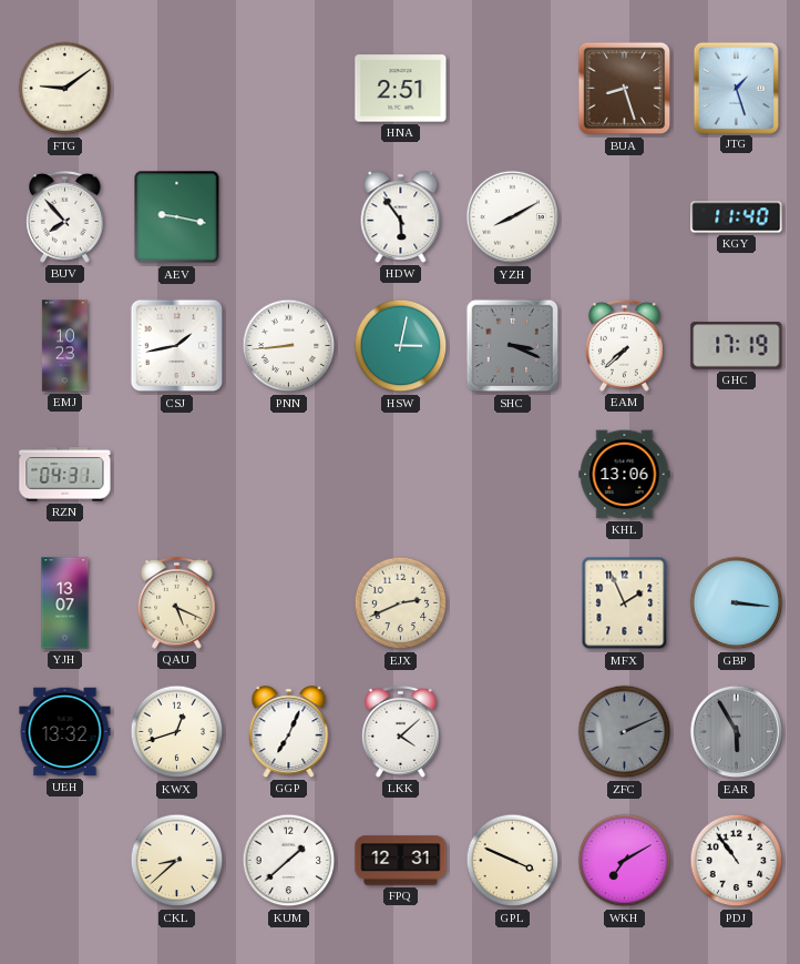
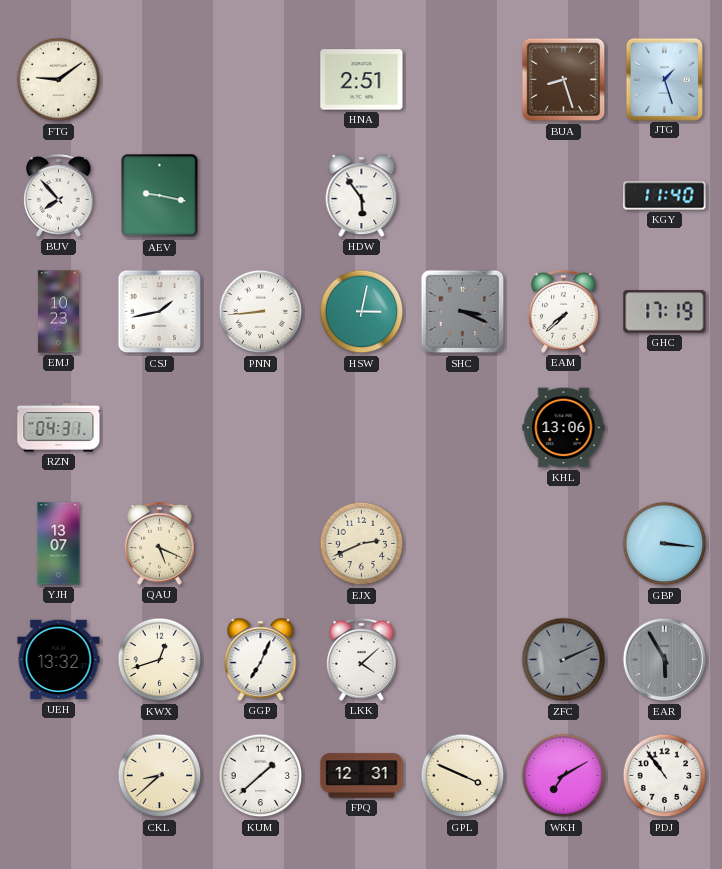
YZH: 8:10 -> none
MFX: 1:56 -> none
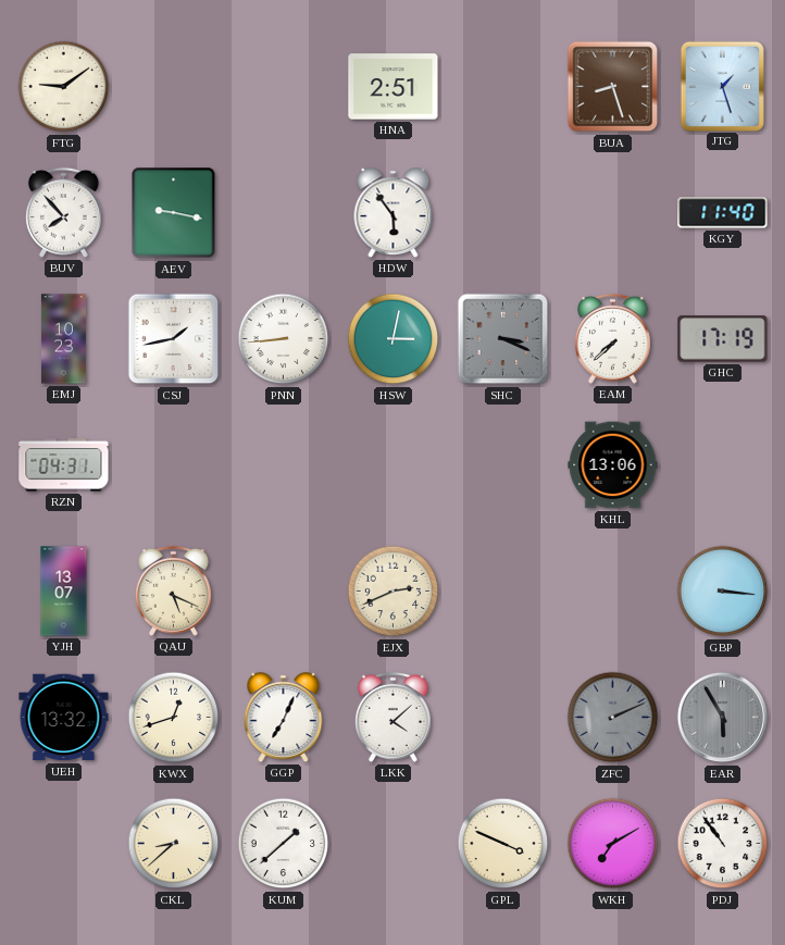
FPQ: 12:31 -> none
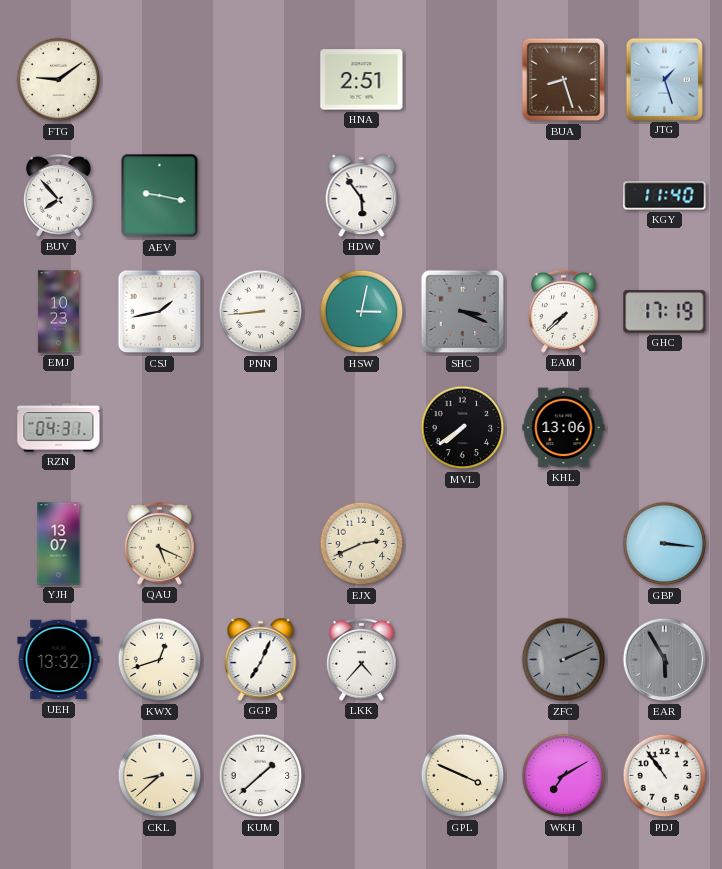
MVL: none -> 7:39
LKK: 4:08 -> 4:37
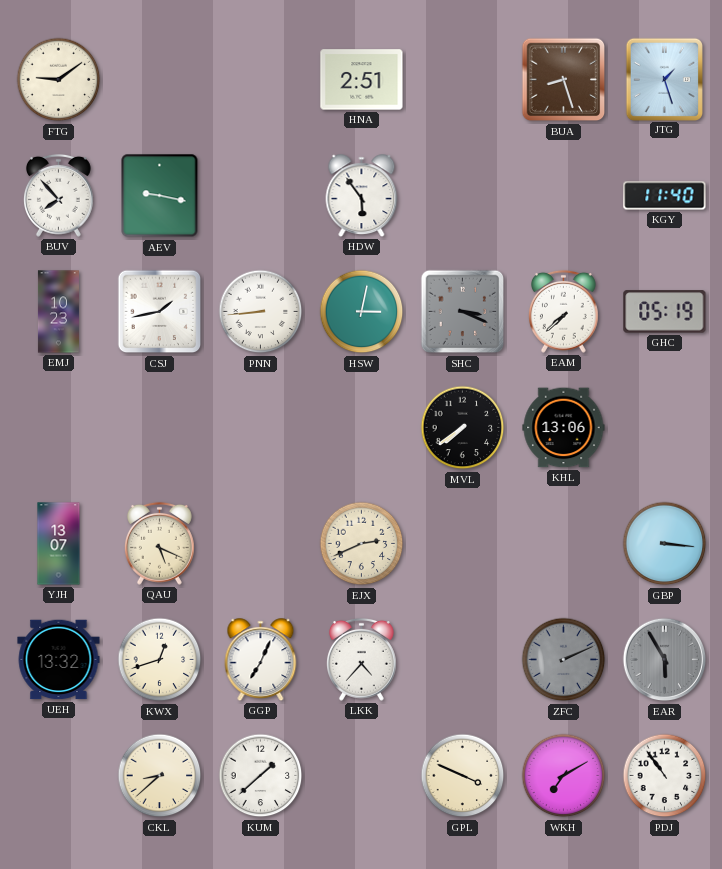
GHC: 17:19 -> 05:19
RZN: 04:31 -> none
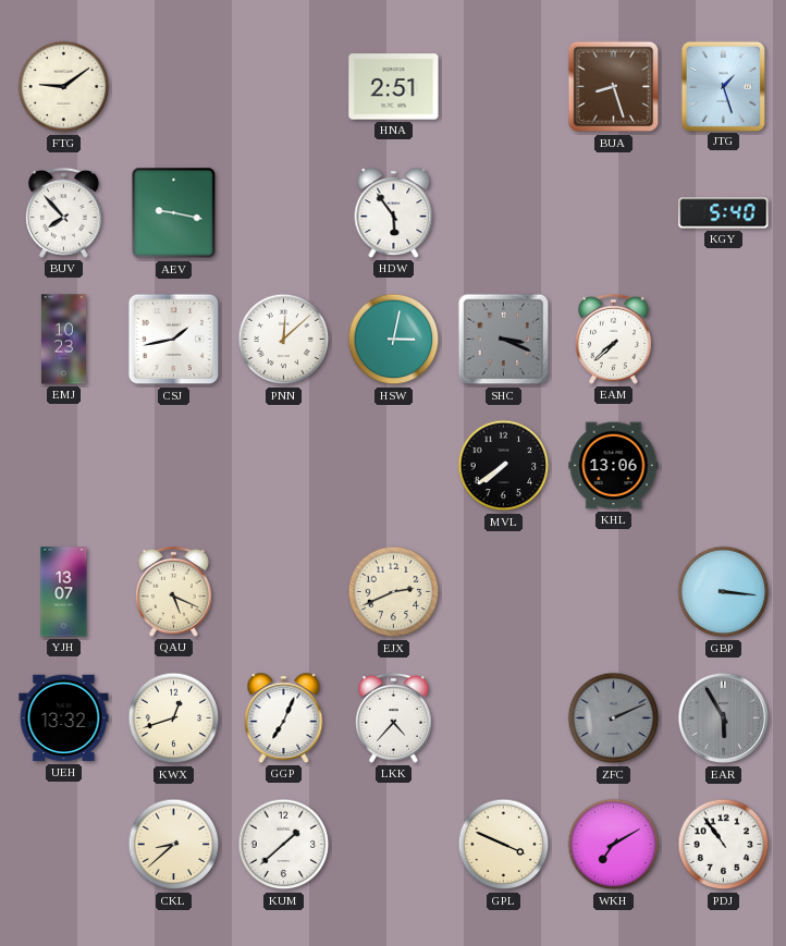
KGY: 11:40 -> 5:40
PNN: 8:44 -> 12:08
GHC: 05:19 -> none
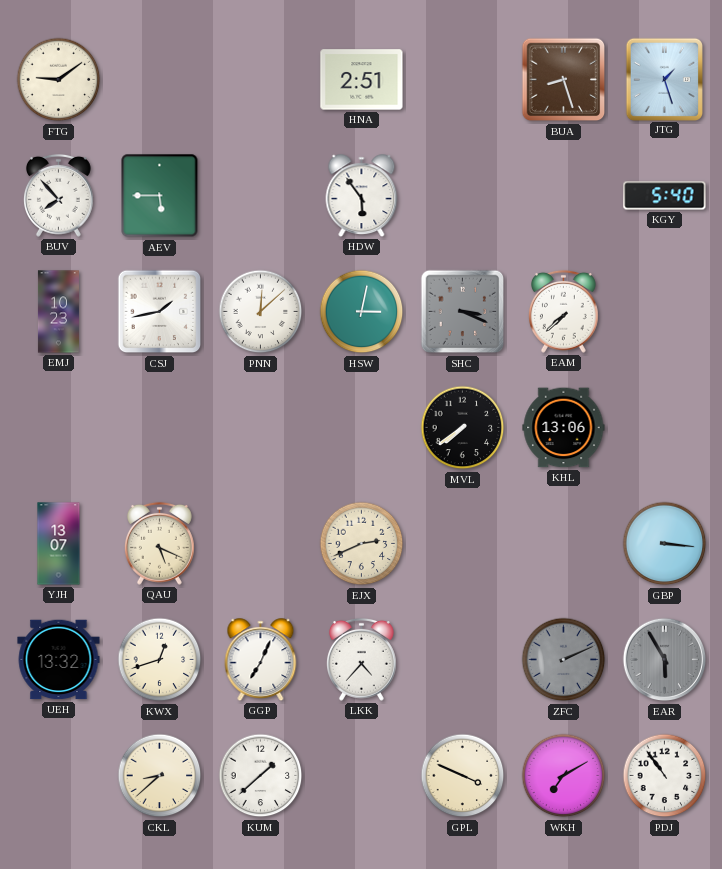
AEV: 9:17 -> 5:45
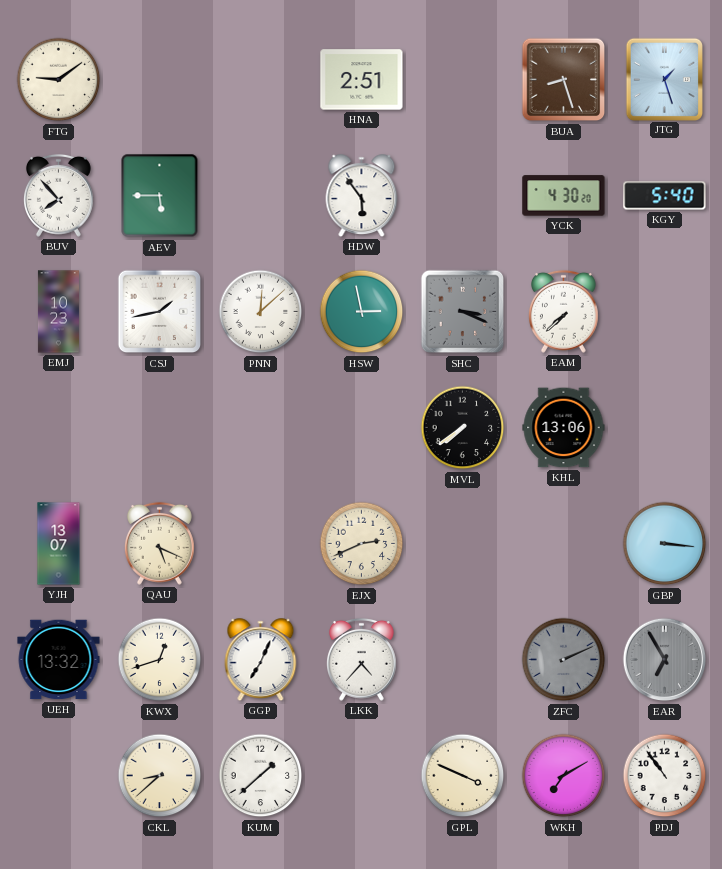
YCK: none -> 4:30
HSW: 3:02 -> 2:58
EAR: 5:55 -> 6:55
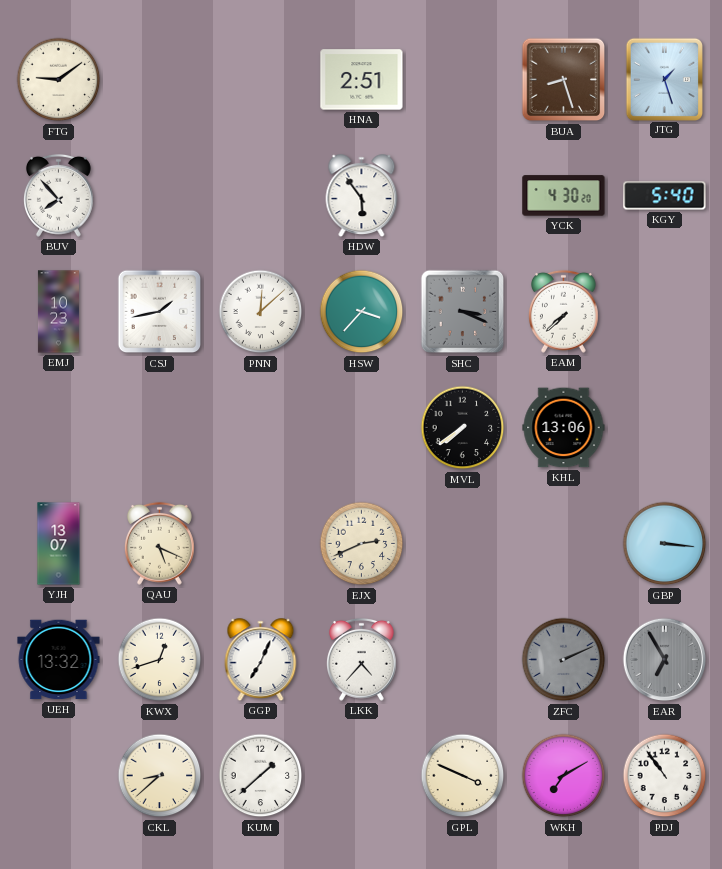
AEV: 5:45 -> none
HSW: 2:58 -> 3:37
